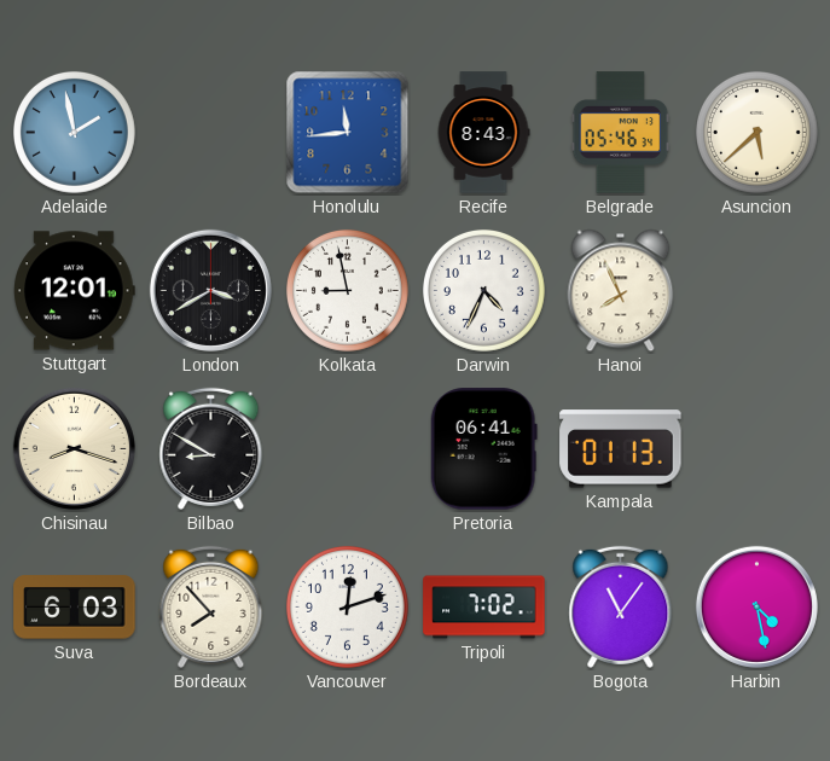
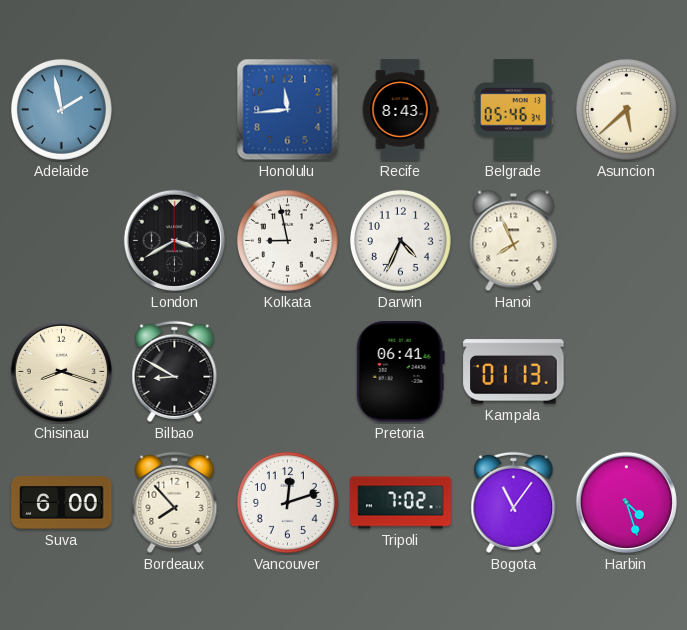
Stuttgart: 12:01 -> none
Suva: 6:03 -> 6:00
Harbin: 4:28 -> 4:27
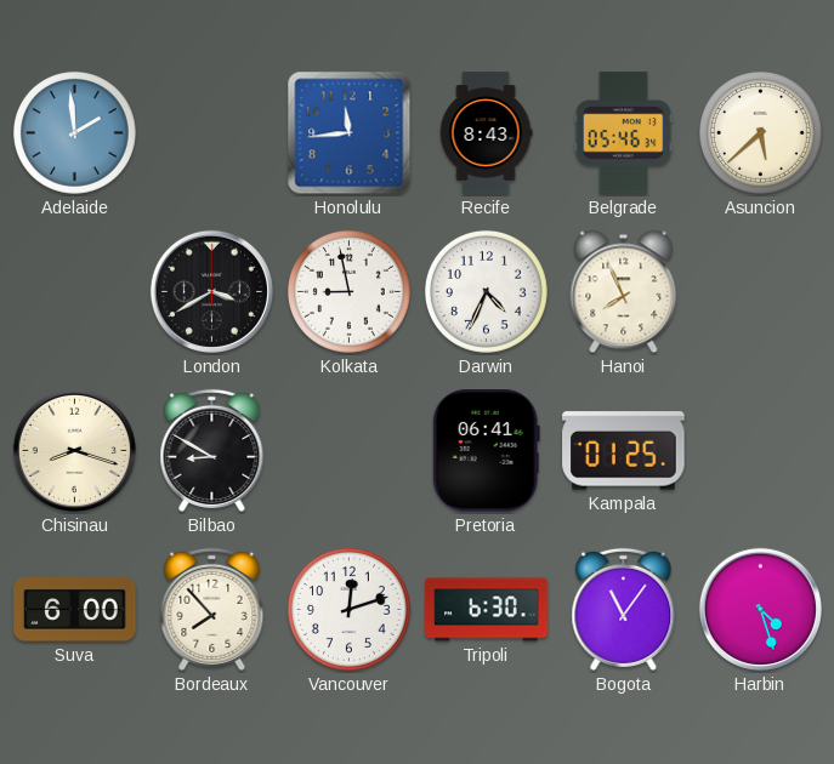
Adelaide: 1:58 -> 1:59
Kampala: 01:13 -> 01:25
Tripoli: 7:02 -> 6:30
